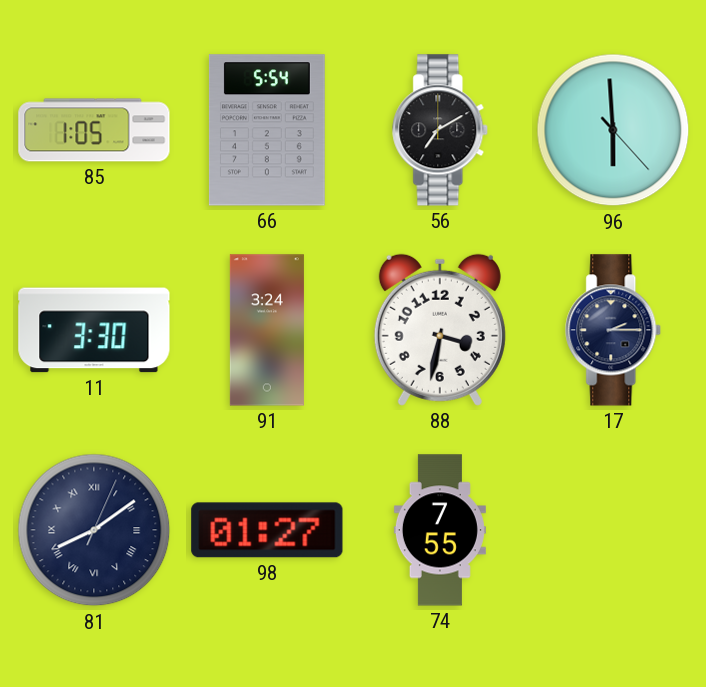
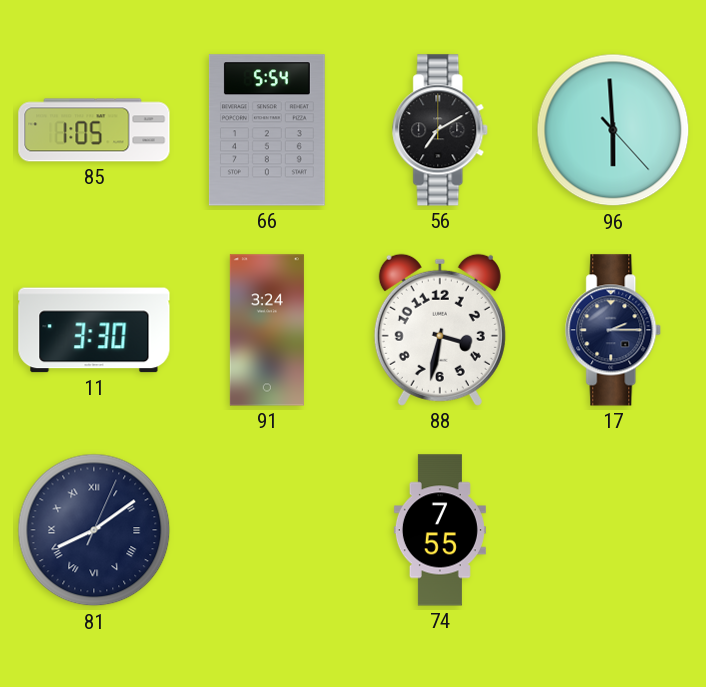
98: 01:27 -> none
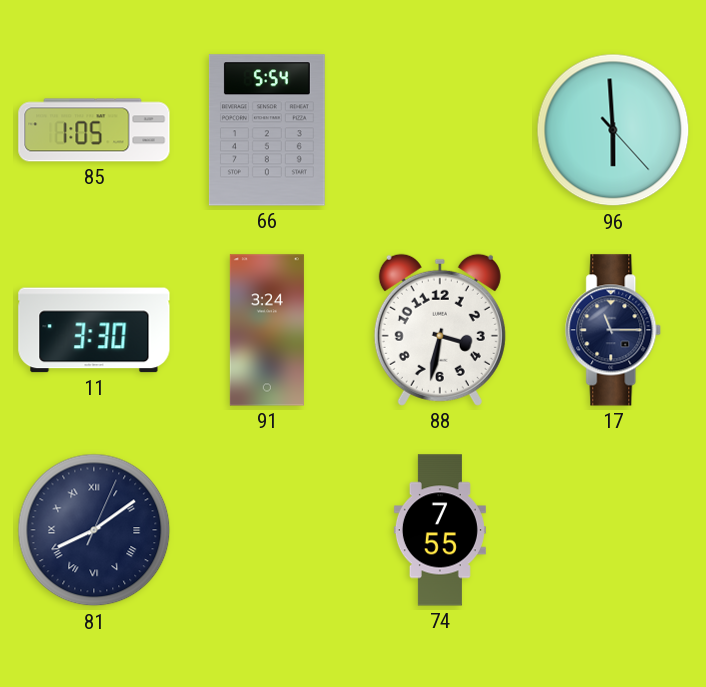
56: 7:10 -> none
17: 2:15 -> 11:15
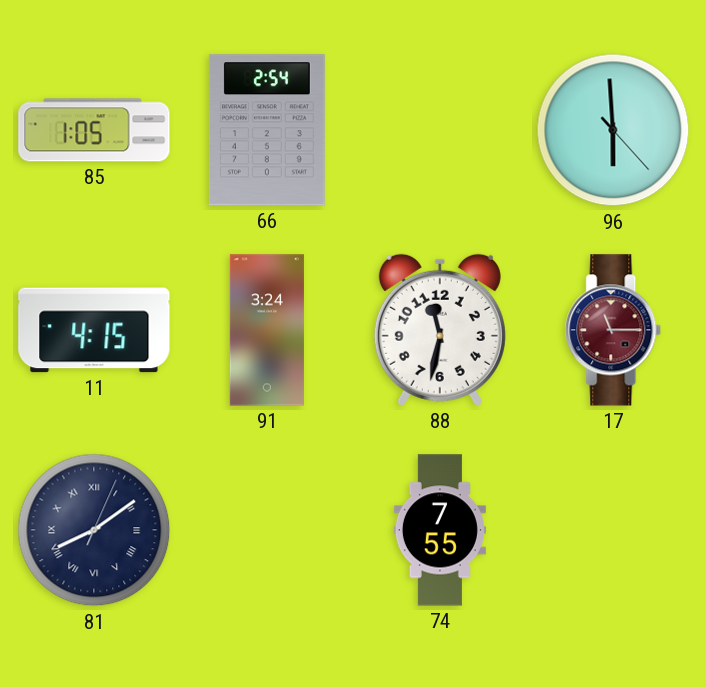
66: 5:54 -> 2:54
11: 3:30 -> 4:15
88: 3:32 -> 11:32
17 dial: navy -> burgundy
